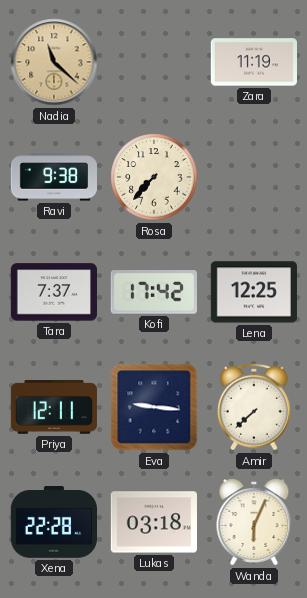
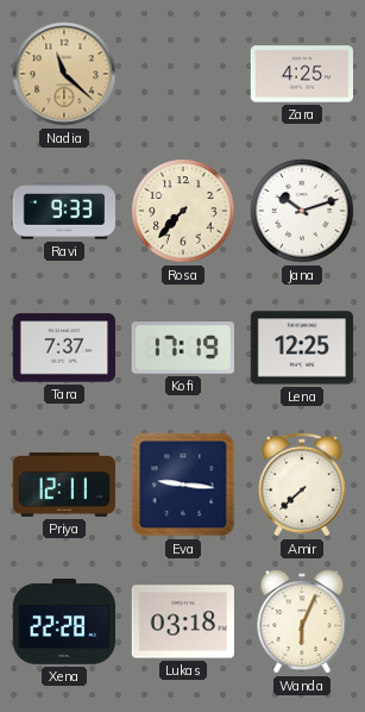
Zara: 11:19 -> 4:25
Ravi: 9:38 -> 9:33
Jana: none -> 10:12
Kofi: 17:42 -> 17:19
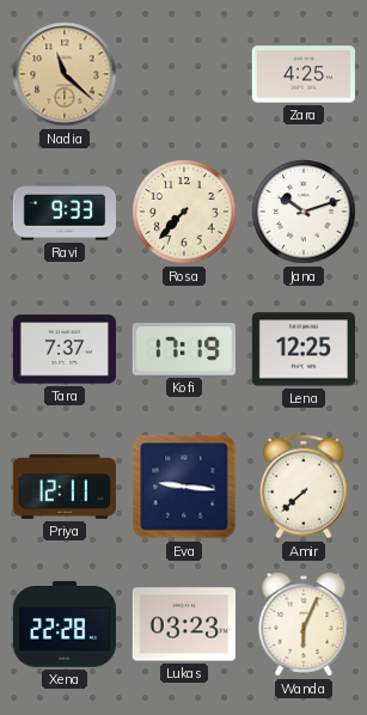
Lukas: 03:18 -> 03:23
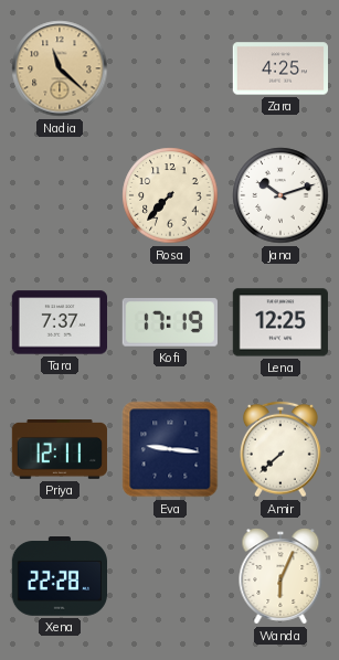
Ravi: 9:33 -> none
Lukas: 03:23 -> none
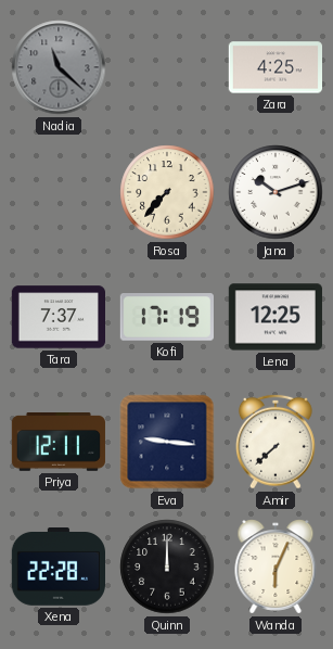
Nadia dial: champagne -> grey
Quinn: none -> 12:00
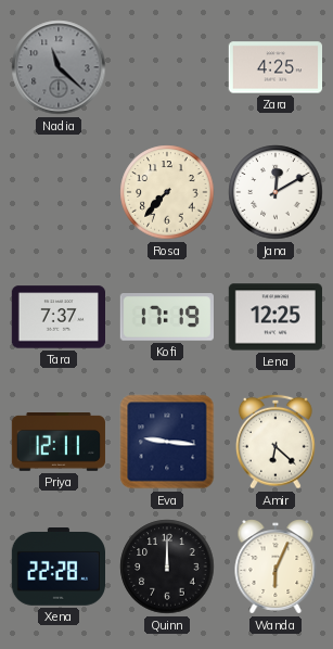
Jana: 10:12 -> 12:10
Amir: 7:38 -> 6:22
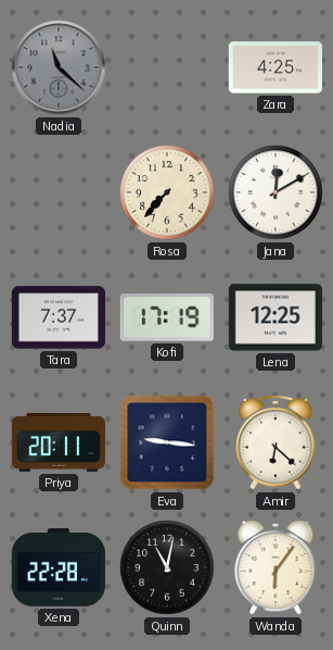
Priya: 12:11 -> 20:11
Quinn: 12:00 -> 11:02
Wanda: 6:04 -> 6:06
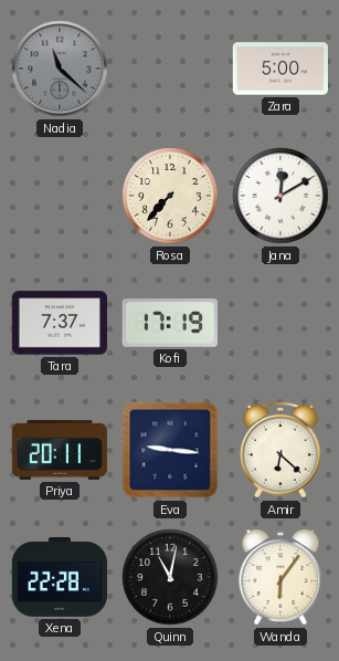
Zara: 4:25 -> 5:00
Lena: 12:25 -> none
